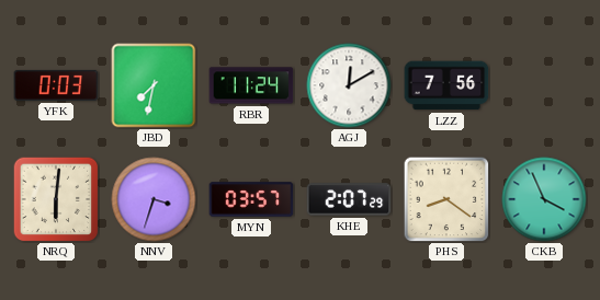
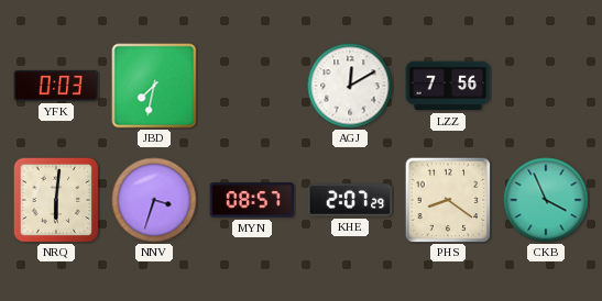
RBR: 11:24 -> none
MYN: 03:57 -> 08:57
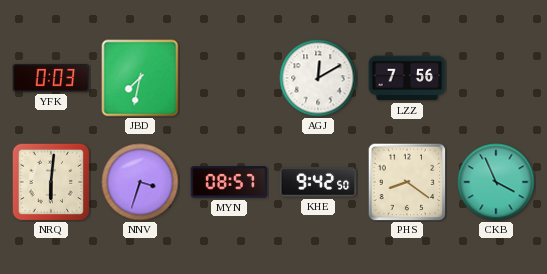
KHE: 2:07 -> 9:42
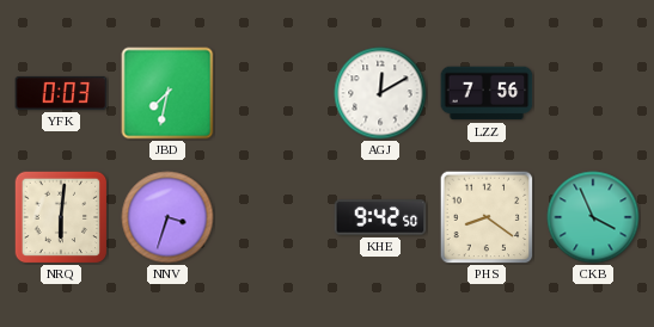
MYN: 08:57 -> none
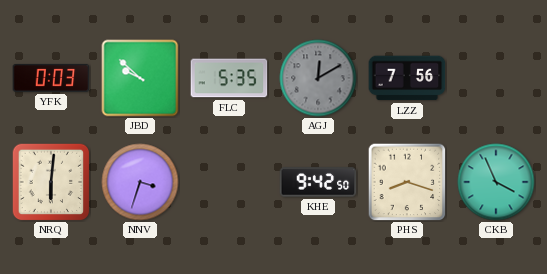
JBD: 7:32 -> 9:52
FLC: none -> 5:35
AGJ dial: white -> grey
PHS: 8:21 -> 8:18
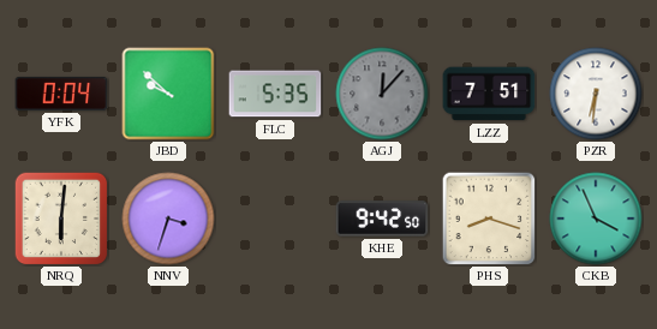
YFK: 0:03 -> 0:04
AGJ: 12:10 -> 12:07
LZZ: 7:56 -> 7:51
PZR: none -> 6:31
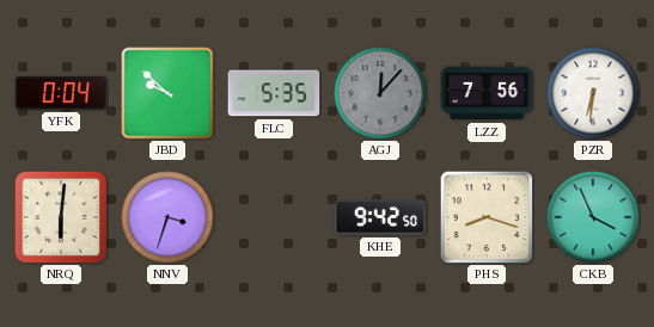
LZZ: 7:51 -> 7:56
